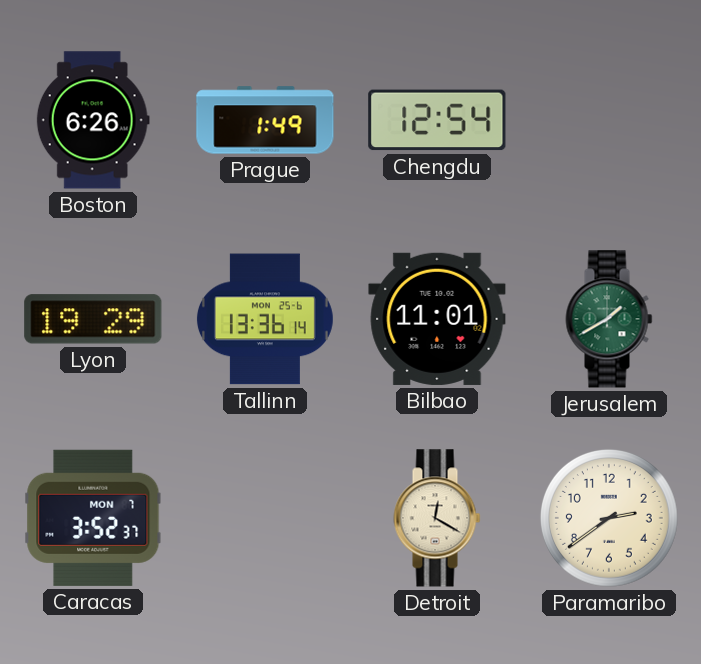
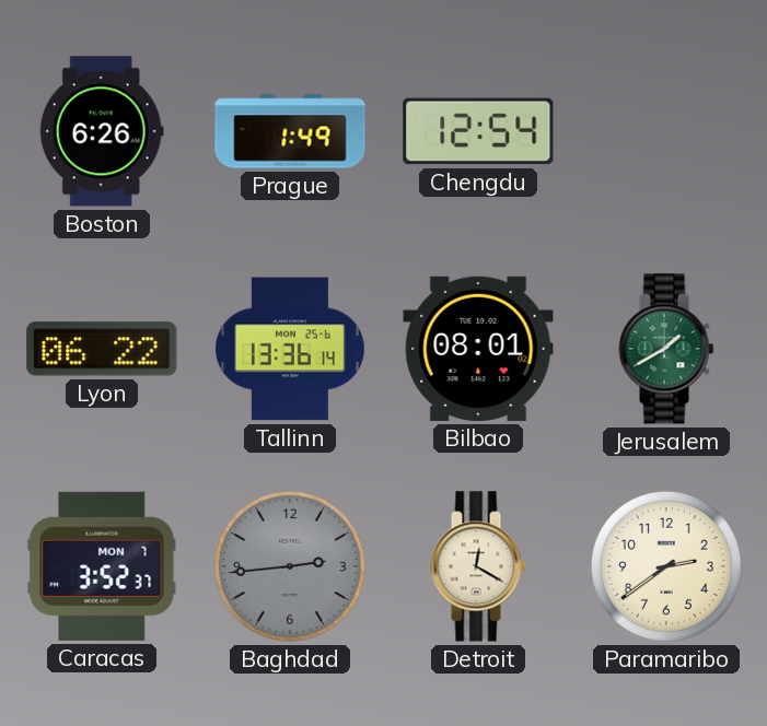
Lyon: 19:29 -> 06:22
Bilbao: 11:01 -> 08:01
Baghdad: none -> 2:44
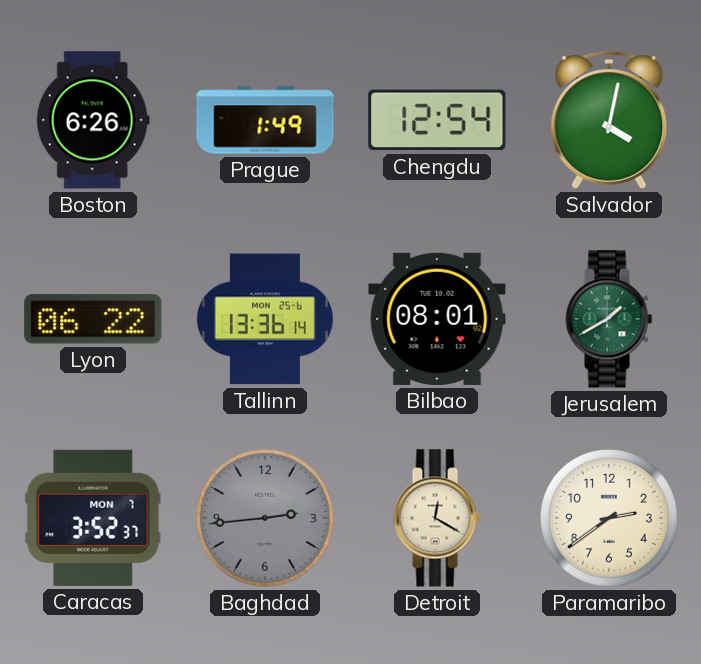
Salvador: none -> 4:02
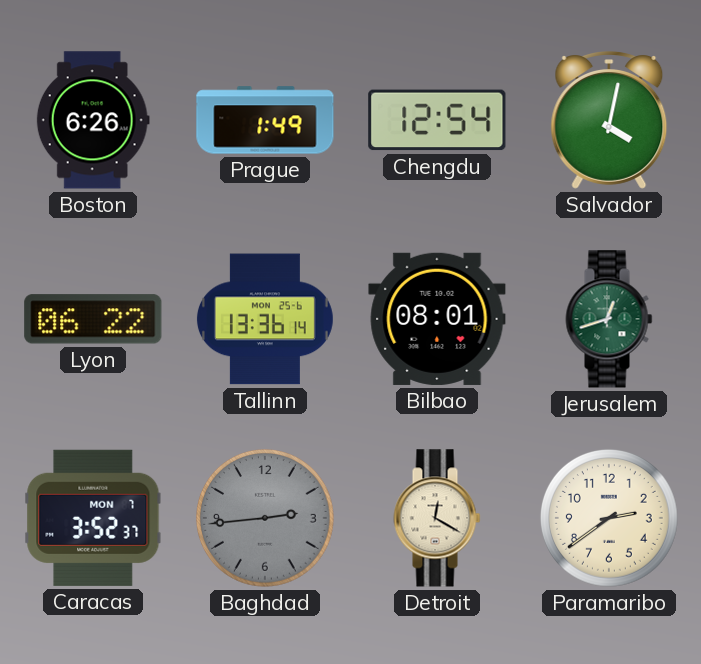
Jerusalem: 1:40 -> 12:42
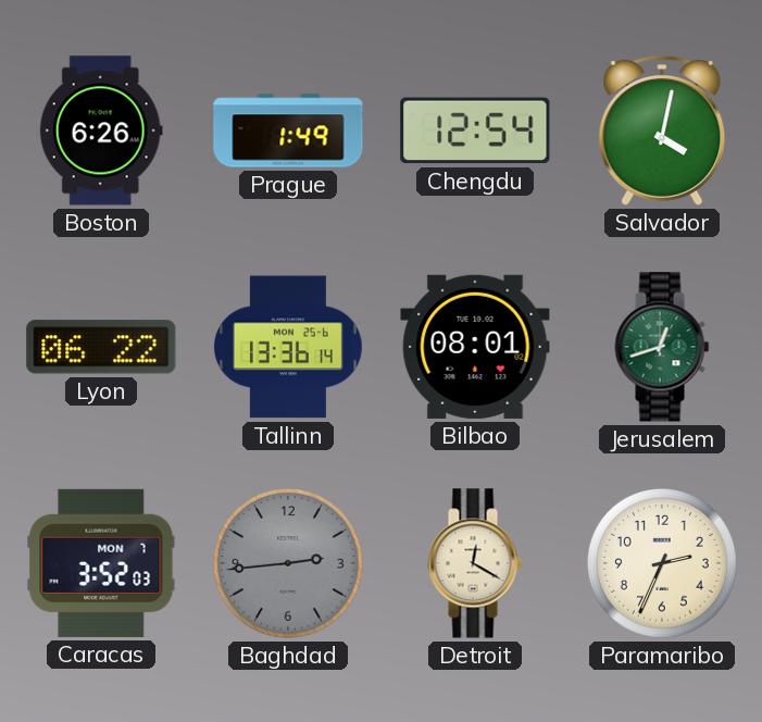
Caracas: 3:52:37 -> 3:52:03
Paramaribo: 2:39 -> 2:34
